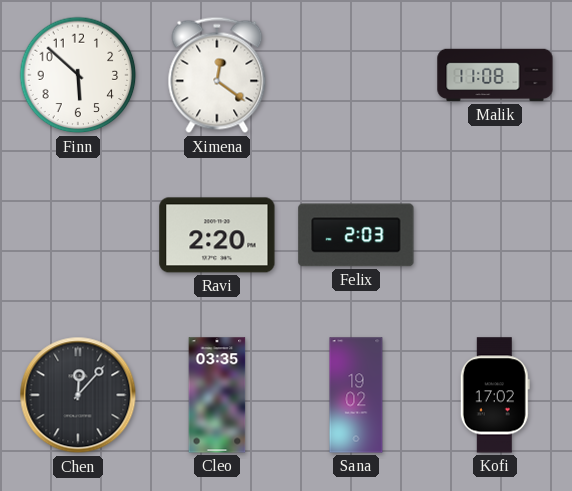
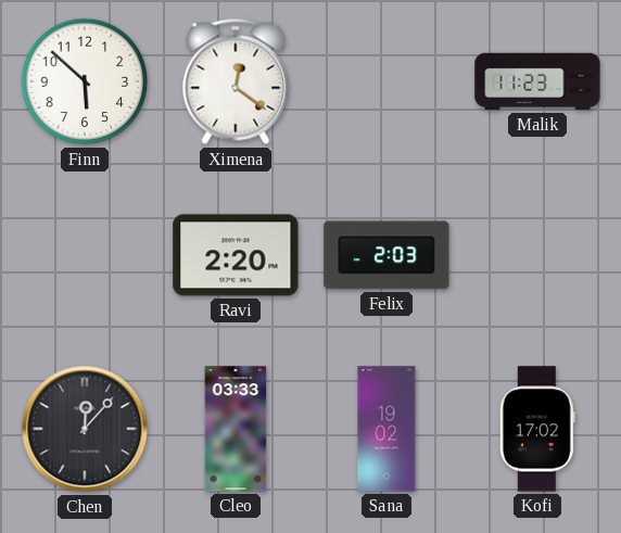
Malik: 11:08 -> 11:23
Cleo: 03:35 -> 03:33
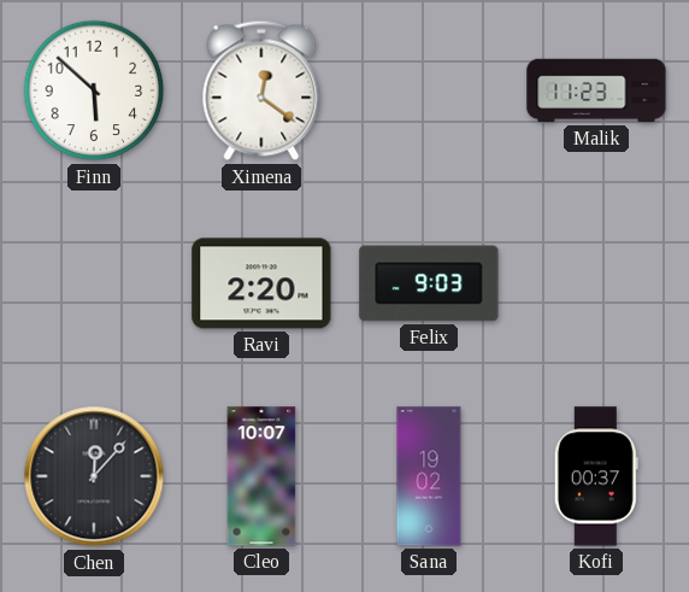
Felix: 2:03 -> 9:03
Cleo: 03:33 -> 10:07
Kofi: 17:02 -> 00:37
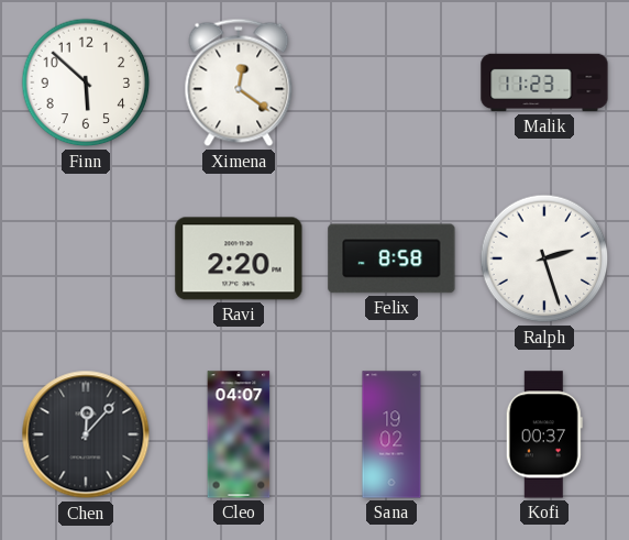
Felix: 9:03 -> 8:58
Ralph: none -> 2:27
Cleo: 10:07 -> 04:07
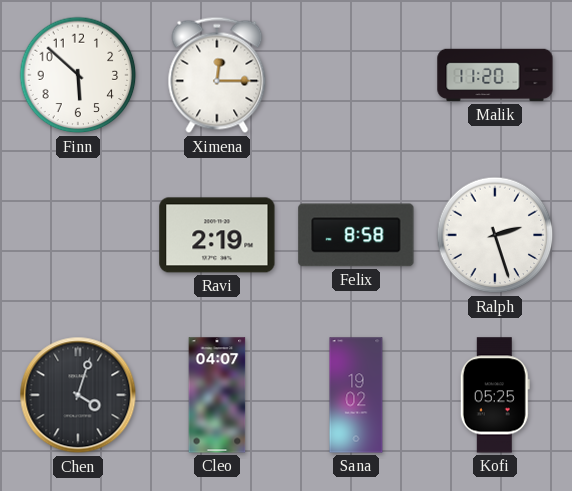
Ximena: 12:21 -> 12:15
Malik: 11:23 -> 11:20
Ravi: 2:20 -> 2:19
Chen: 12:07 -> 4:03
Kofi: 00:37 -> 05:25
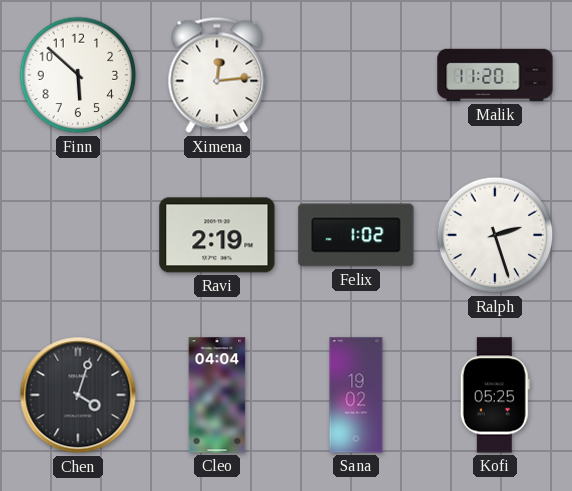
Ximena: 12:15 -> 12:14
Felix: 8:58 -> 1:02
Cleo: 04:07 -> 04:04
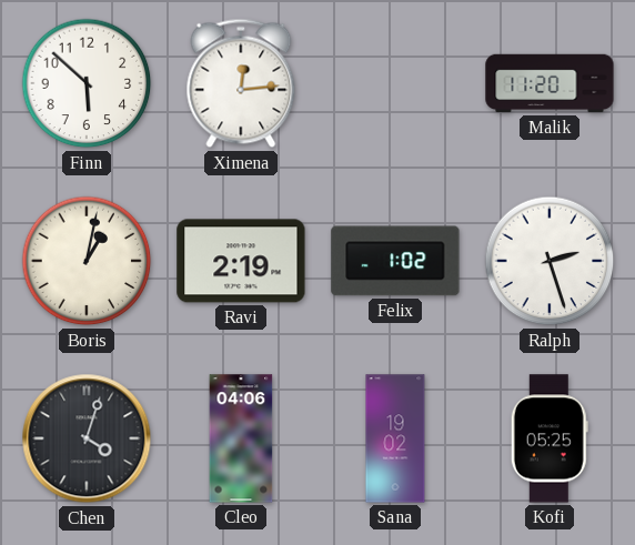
Boris: none -> 1:02
Cleo: 04:04 -> 04:06
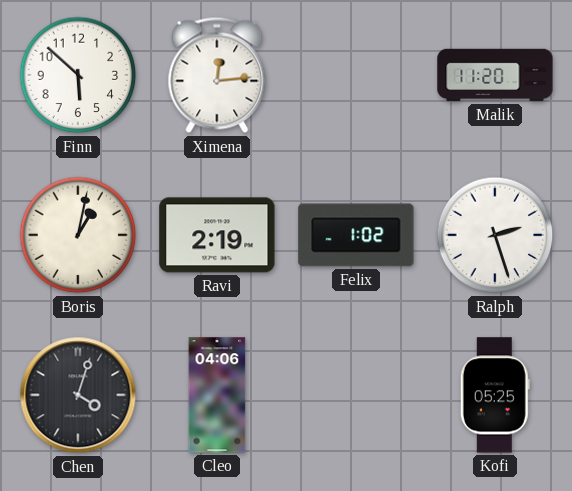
Sana: 19:02 -> none
